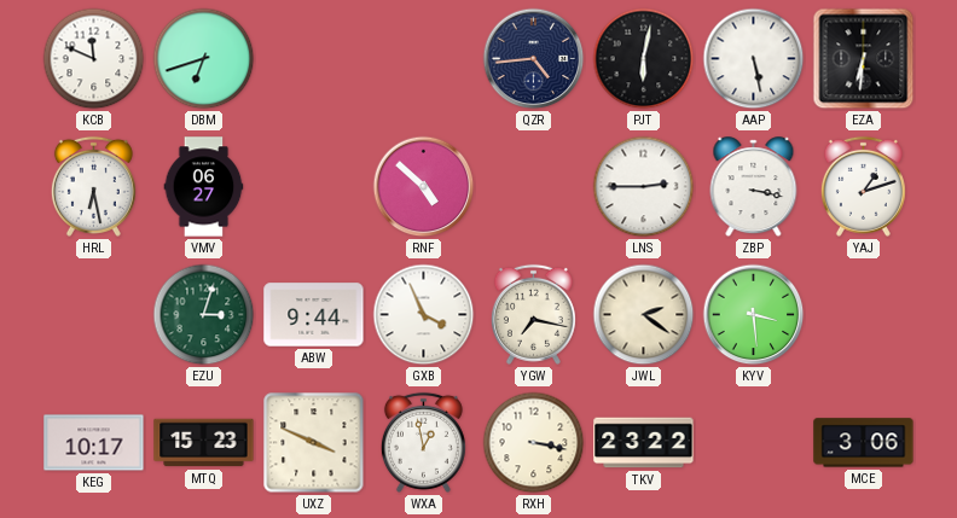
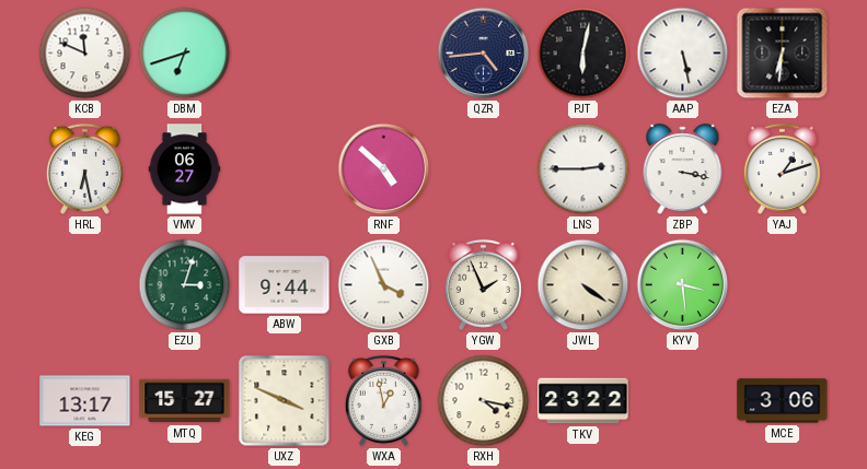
YGW: 7:17 -> 1:56
JWL: 2:21 -> 4:21
KEG: 10:17 -> 13:17
MTQ: 15:23 -> 15:27
RXH: 3:17 -> 4:17
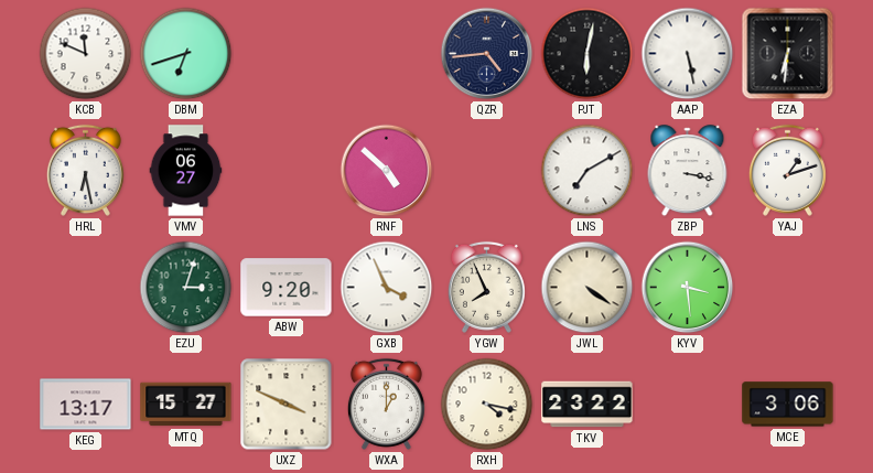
LNS: 2:45 -> 7:10
ABW: 9:44 -> 9:20
YGW: 1:56 -> 7:56
WXA: 12:58 -> 1:00
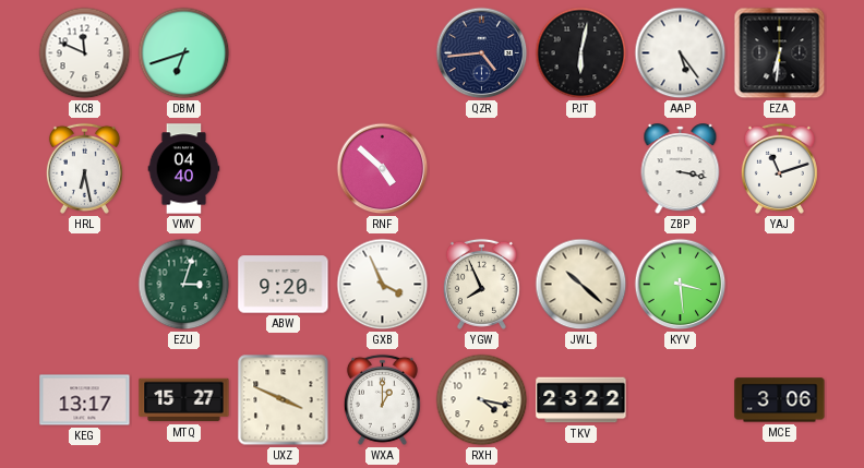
AAP: 5:28 -> 5:24
VMV: 06:27 -> 04:40
LNS: 7:10 -> none
YAJ: 1:12 -> 11:12
JWL: 4:21 -> 10:22
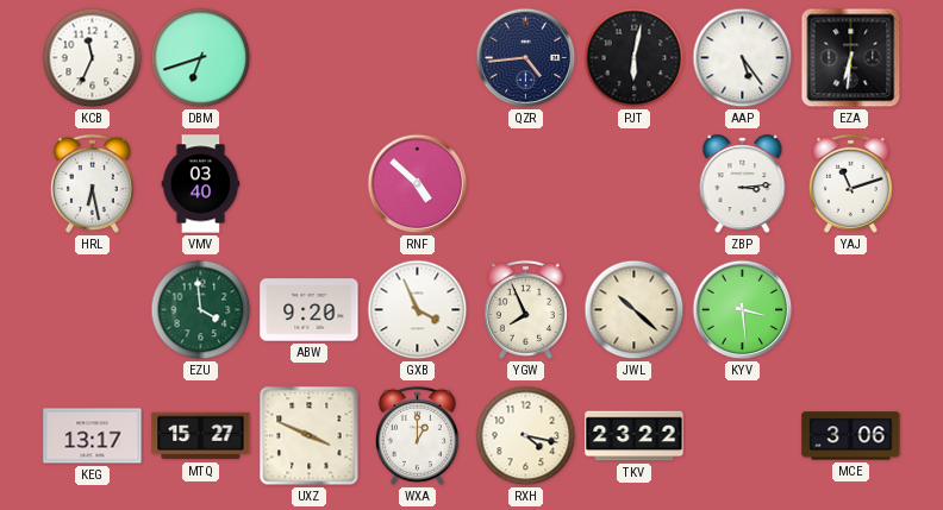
KCB: 11:49 -> 11:34
VMV: 04:40 -> 03:40
ZBP: 3:17 -> 3:14
EZU: 3:03 -> 3:59
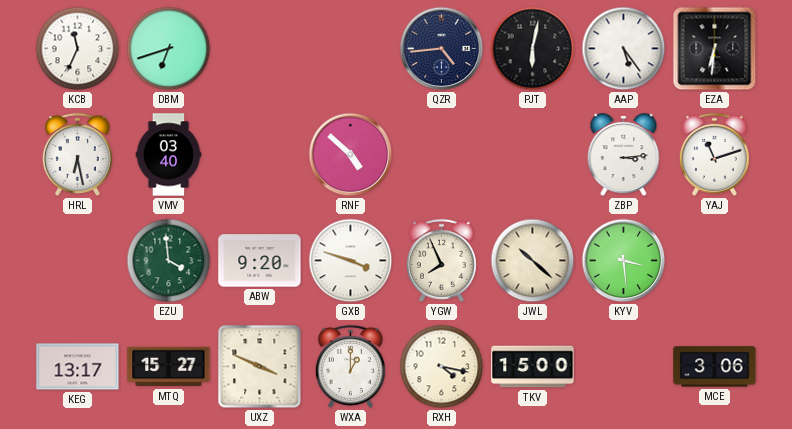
GXB: 3:56 -> 3:48
TKV: 23:22 -> 15:00
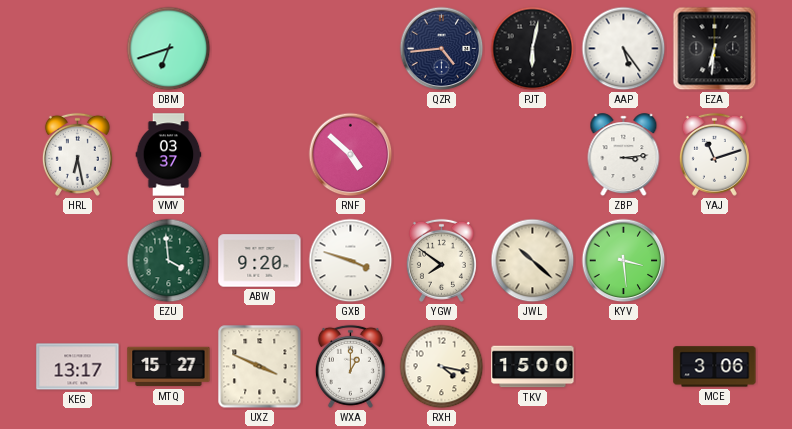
KCB: 11:34 -> none
VMV: 03:40 -> 03:37
YGW: 7:56 -> 7:51
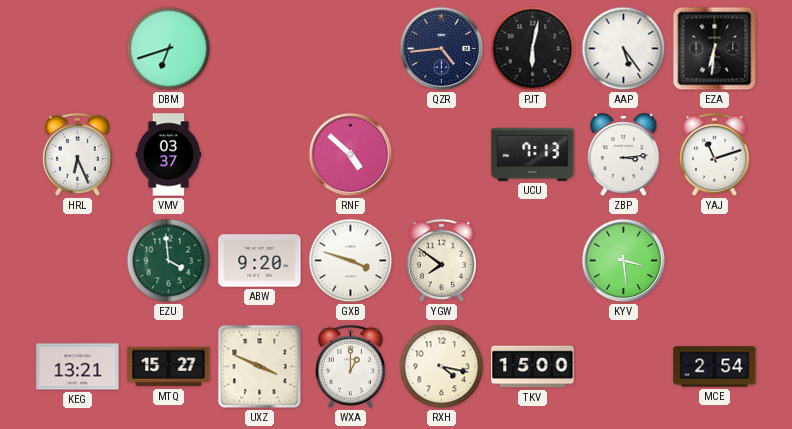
HRL: 6:28 -> 6:26
UCU: none -> 7:13
JWL: 10:22 -> none
KEG: 13:17 -> 13:21
MCE: 3:06 -> 2:54
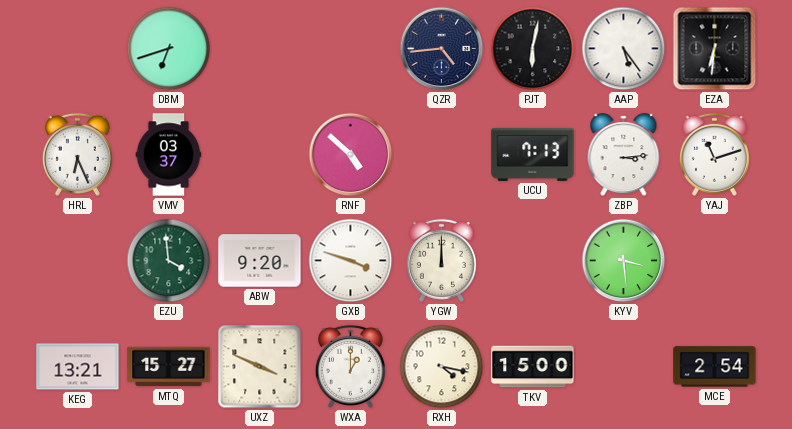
YGW: 7:51 -> 12:00
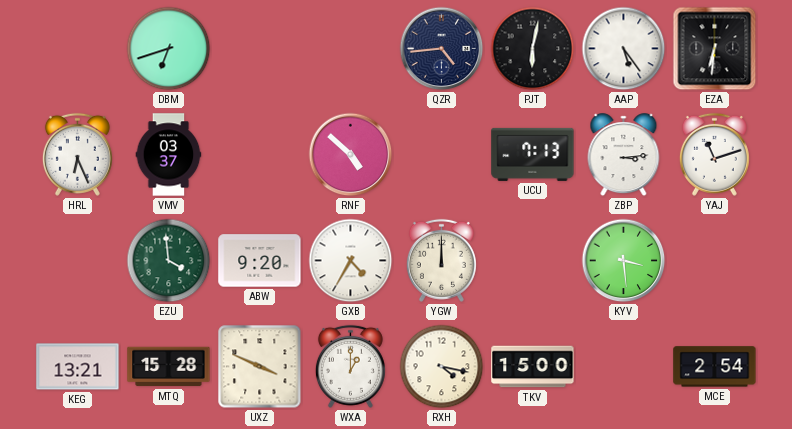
GXB: 3:48 -> 4:35
MTQ: 15:27 -> 15:28
